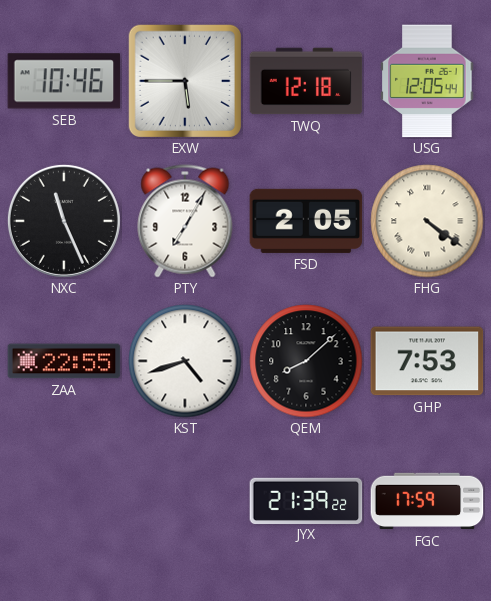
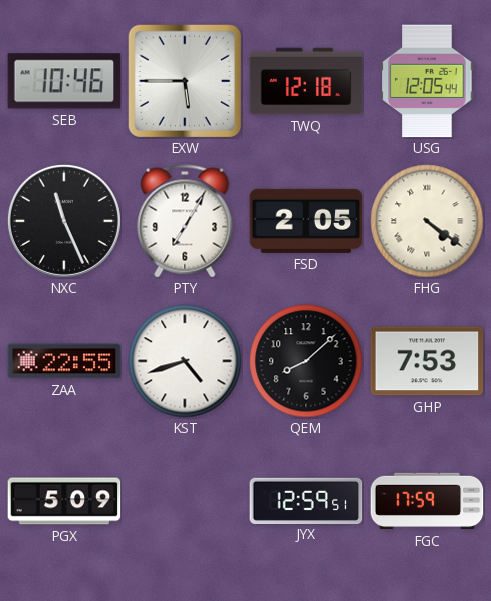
PGX: none -> 5:09
JYX: 21:39 -> 12:59
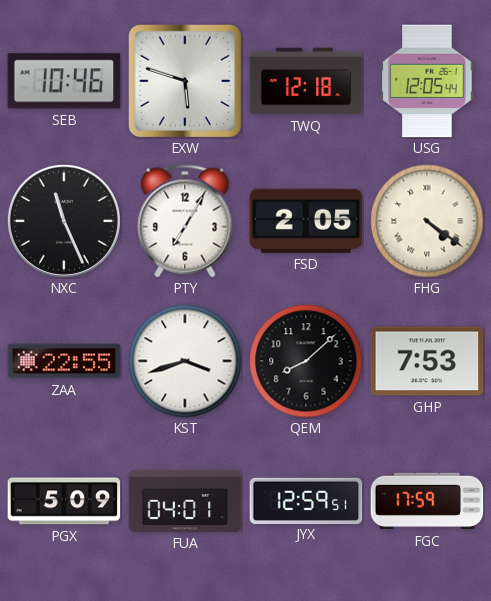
EXW: 5:45 -> 5:48
KST: 4:42 -> 3:42
FUA: none -> 04:01
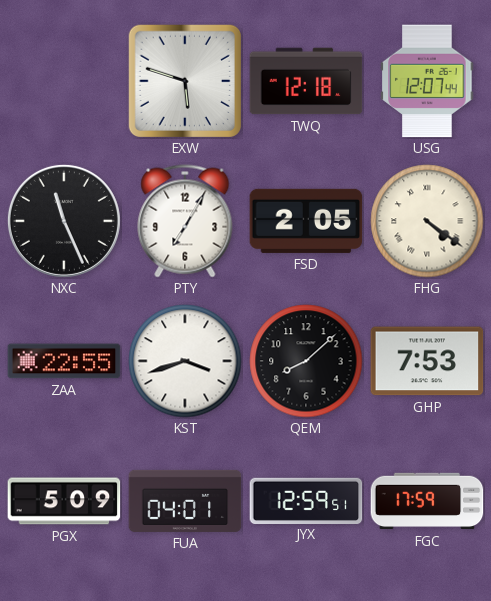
SEB: 10:46 -> none
USG: 12:05 -> 12:07
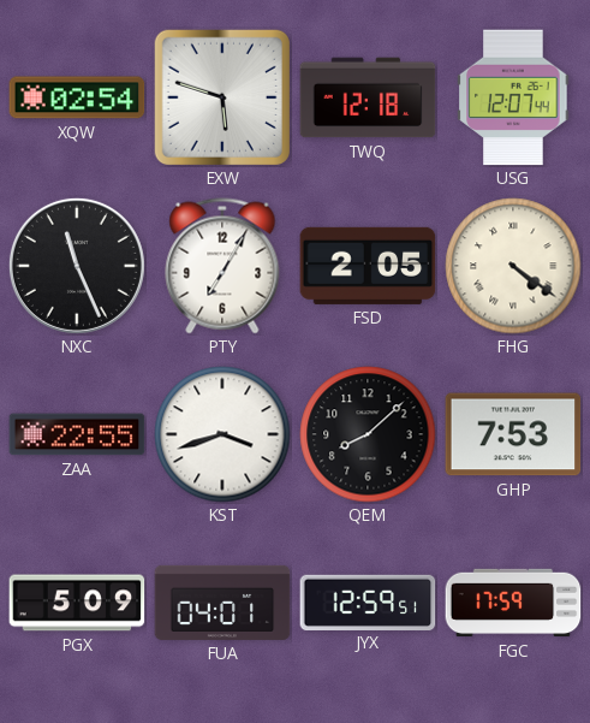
XQW: none -> 02:54
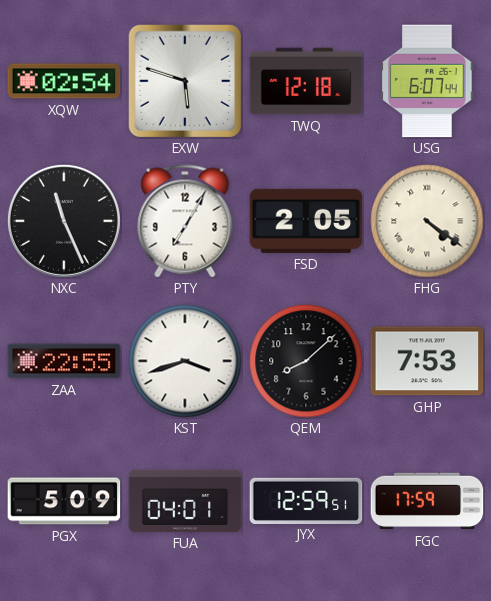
USG: 12:07 -> 6:07
